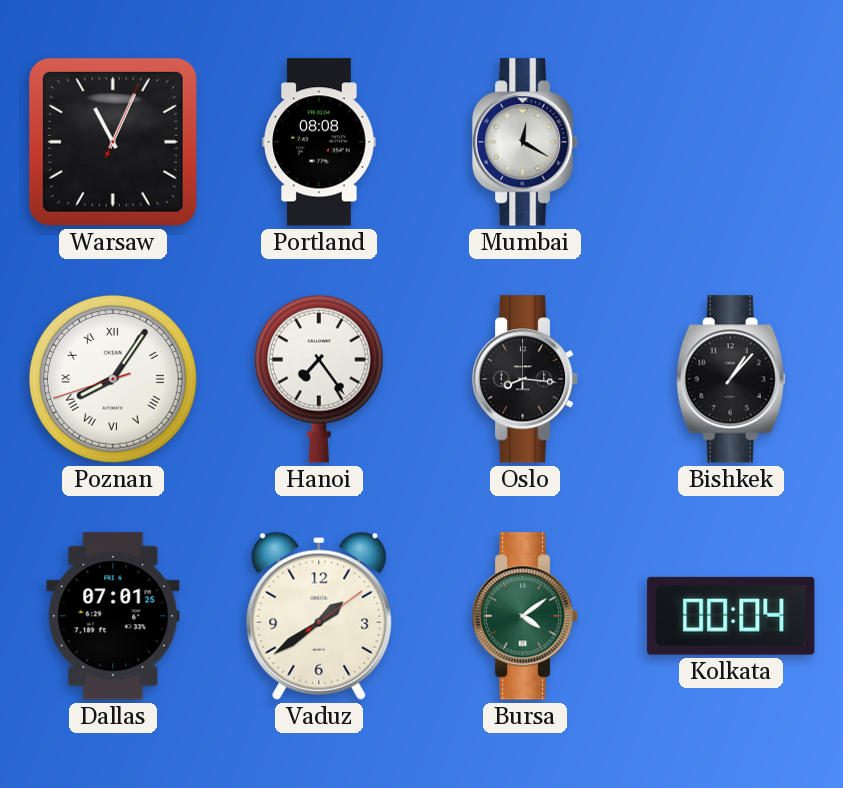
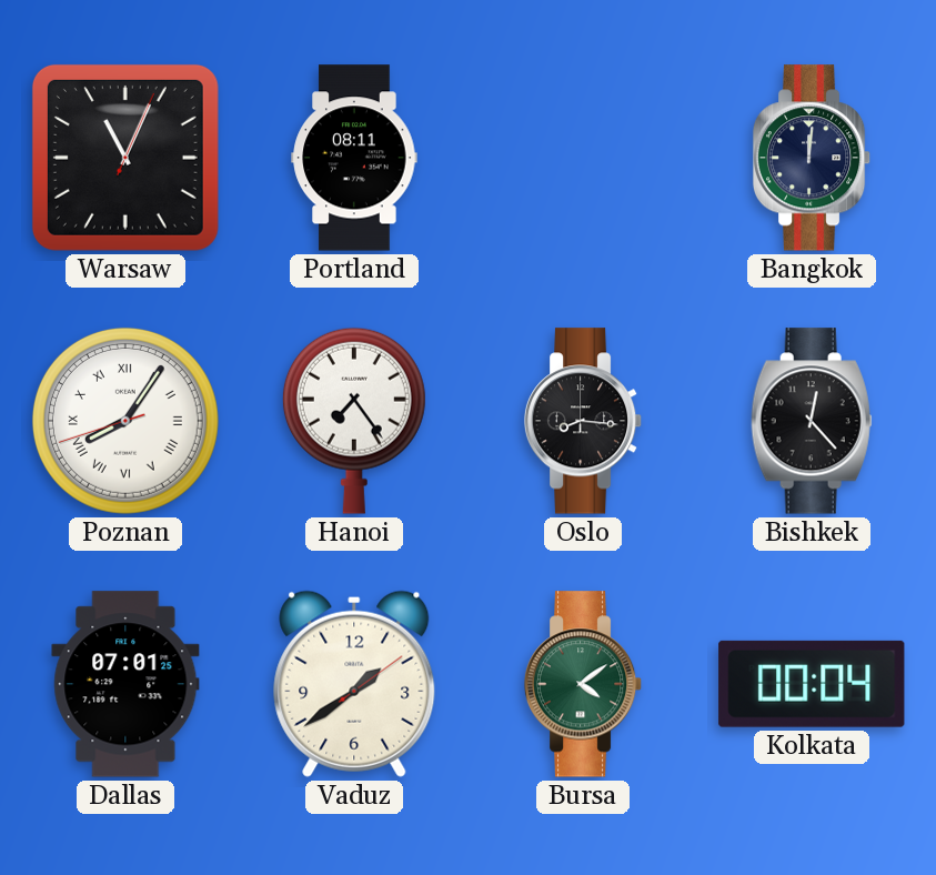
Portland: 08:08 -> 08:11
Mumbai: 12:20 -> none
Bangkok: none -> 12:01
Bishkek: 1:07 -> 12:23
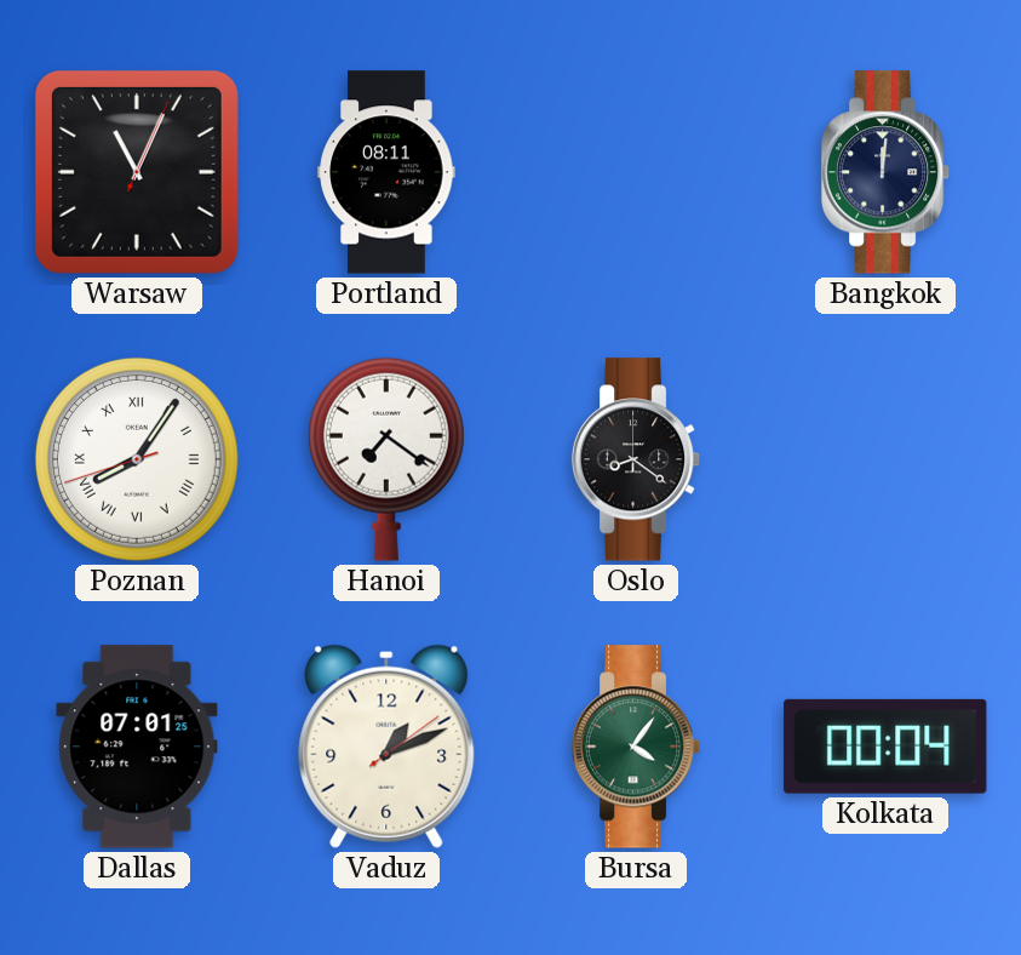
Hanoi: 7:24 -> 7:21
Oslo: 8:16 -> 8:21
Bishkek: 12:23 -> none
Vaduz: 1:39 -> 1:11
Bursa: 4:09 -> 4:06
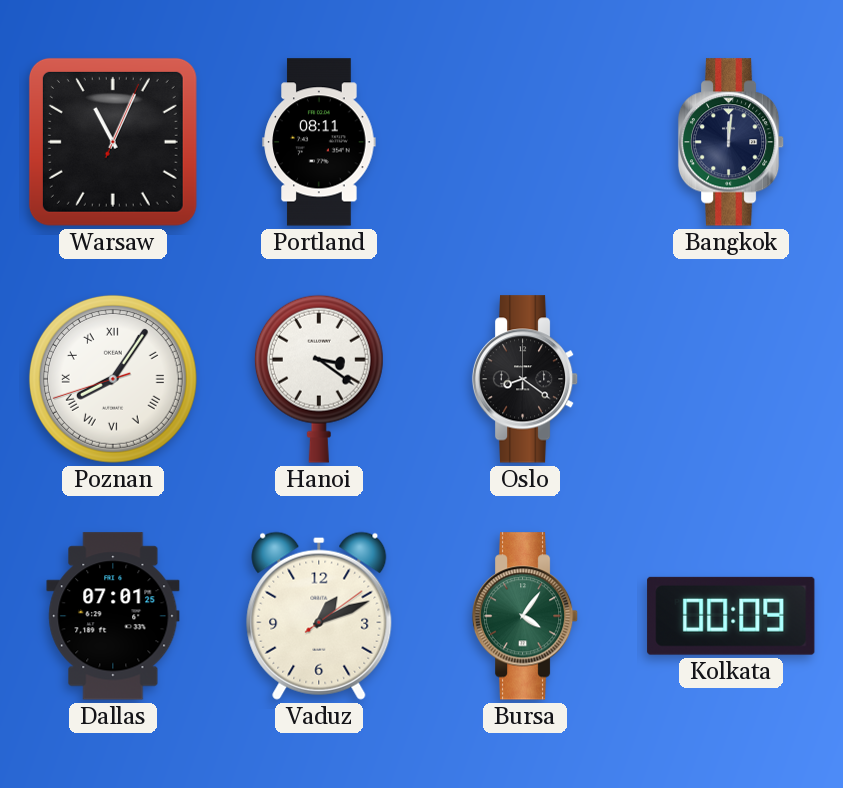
Hanoi: 7:21 -> 3:21
Kolkata: 00:04 -> 00:09
